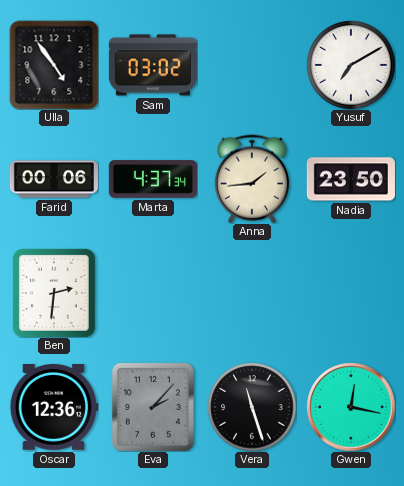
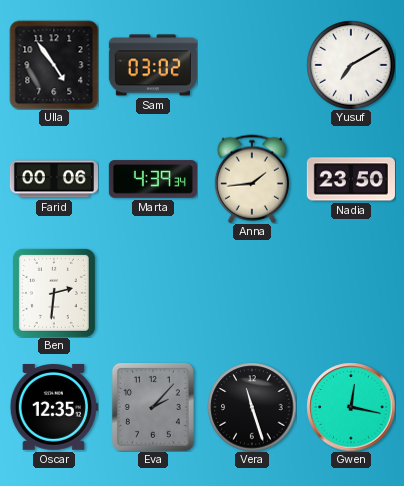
Marta: 4:37 -> 4:39
Oscar: 12:36 -> 12:35
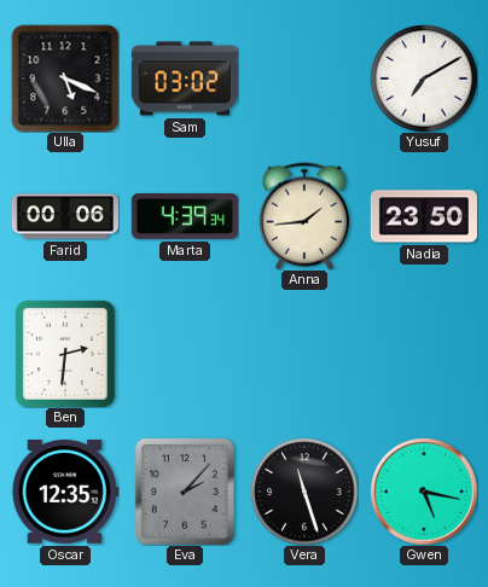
Ulla: 4:54 -> 5:19
Gwen: 12:17 -> 5:17
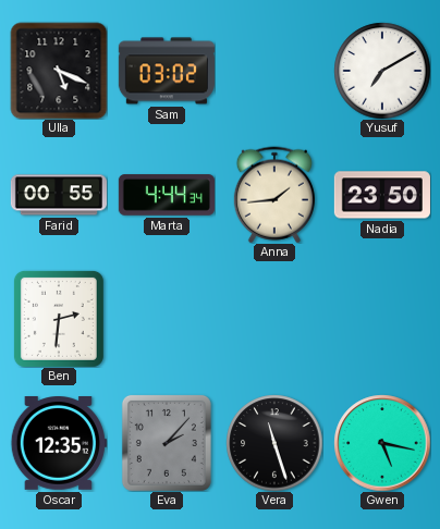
Farid: 00:06 -> 00:55
Marta: 4:39 -> 4:44
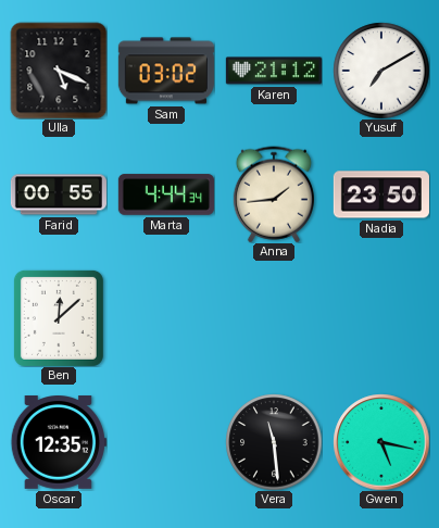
Karen: none -> 21:12
Ben: 2:31 -> 12:08
Eva: 2:07 -> none
Vera: 11:27 -> 11:29
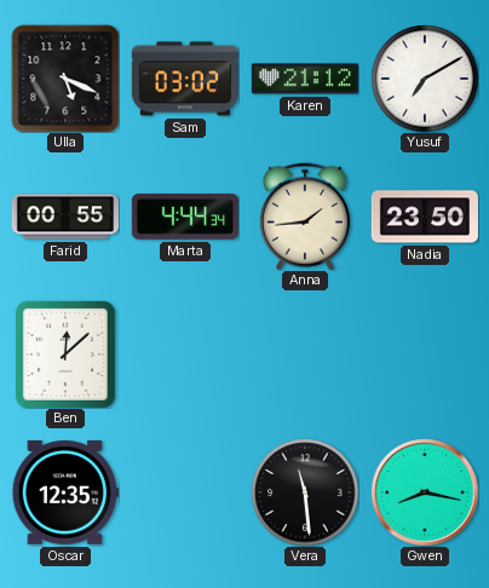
Gwen: 5:17 -> 8:17
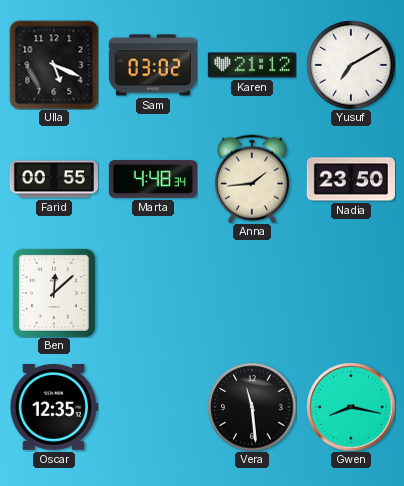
Marta: 4:44 -> 4:48
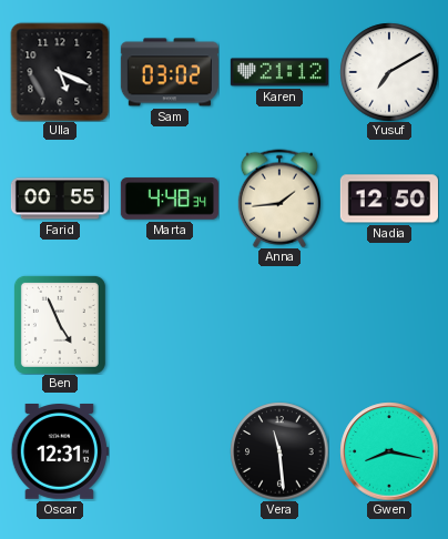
Nadia: 23:50 -> 12:50
Ben: 12:08 -> 4:56
Oscar: 12:35 -> 12:31
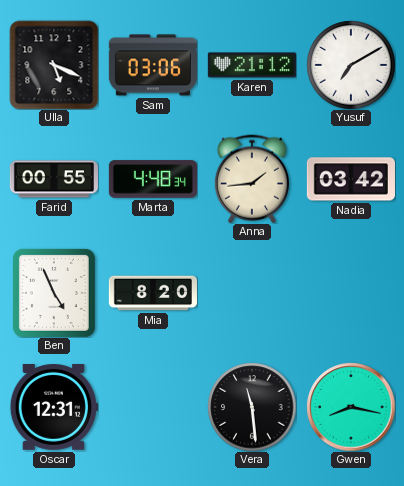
Sam: 03:02 -> 03:06
Nadia: 12:50 -> 03:42
Mia: none -> 8:20
